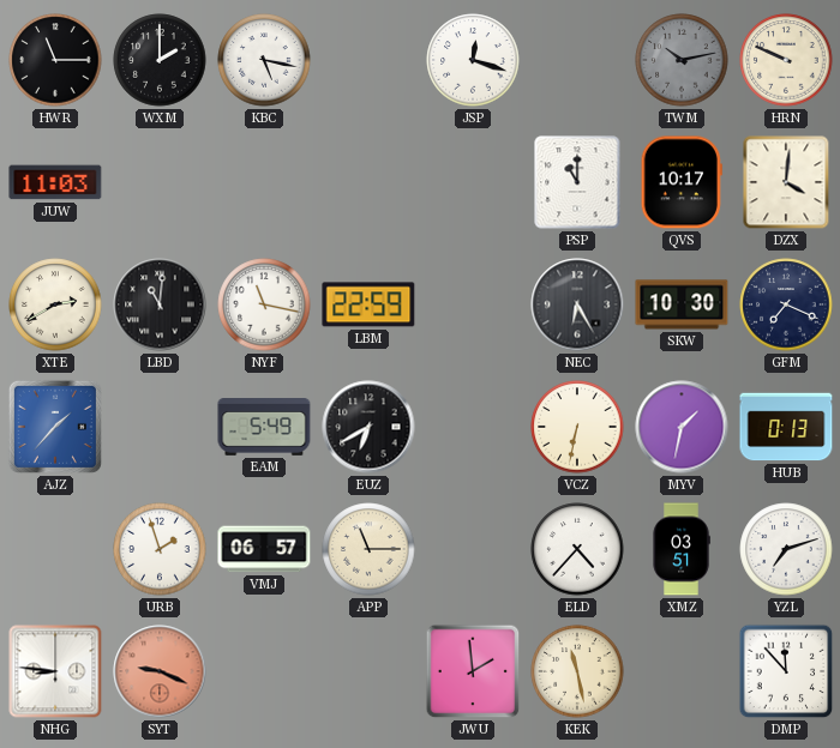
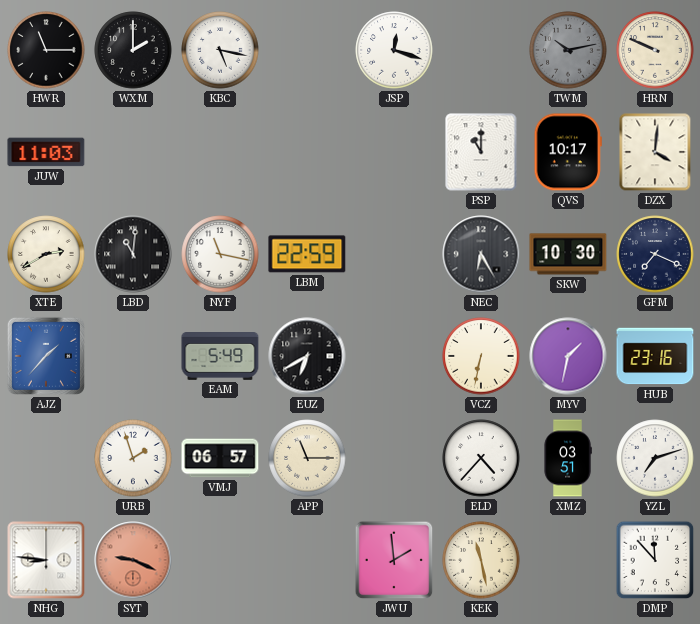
HUB: 0:13 -> 23:16
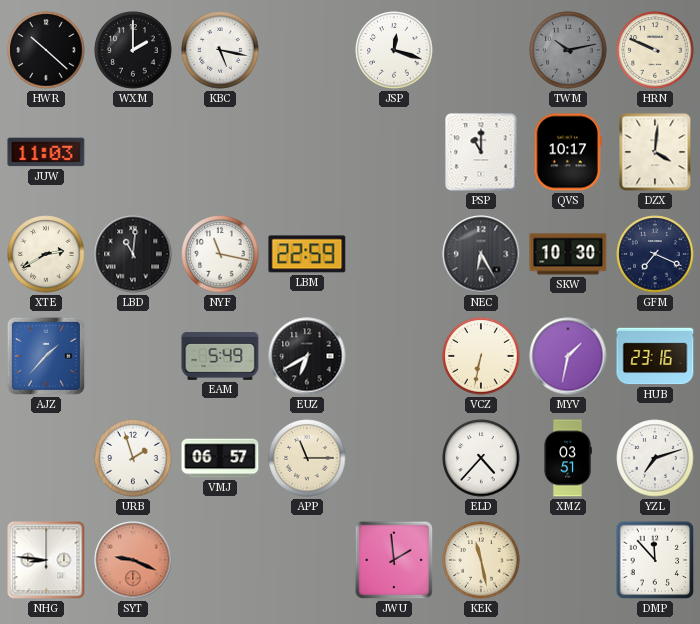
HWR: 11:15 -> 10:22
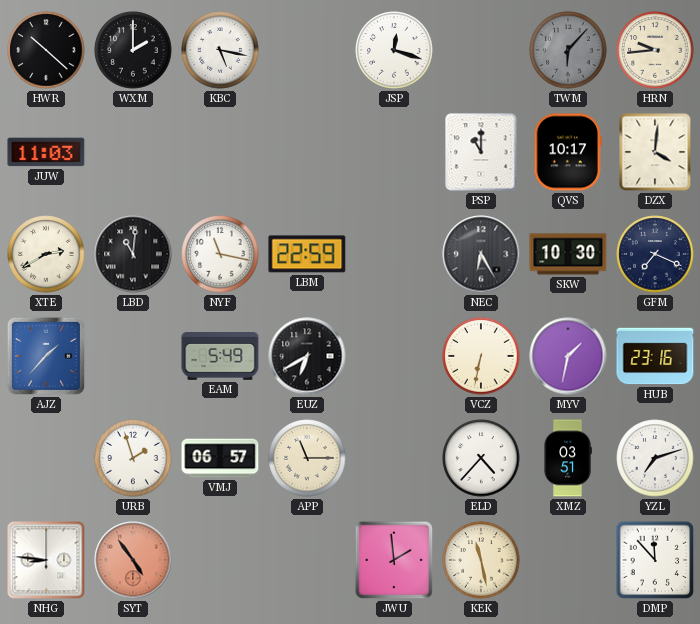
TWM: 10:13 -> 6:07
HRN: 9:49 -> 9:44
SYT: 9:19 -> 4:54
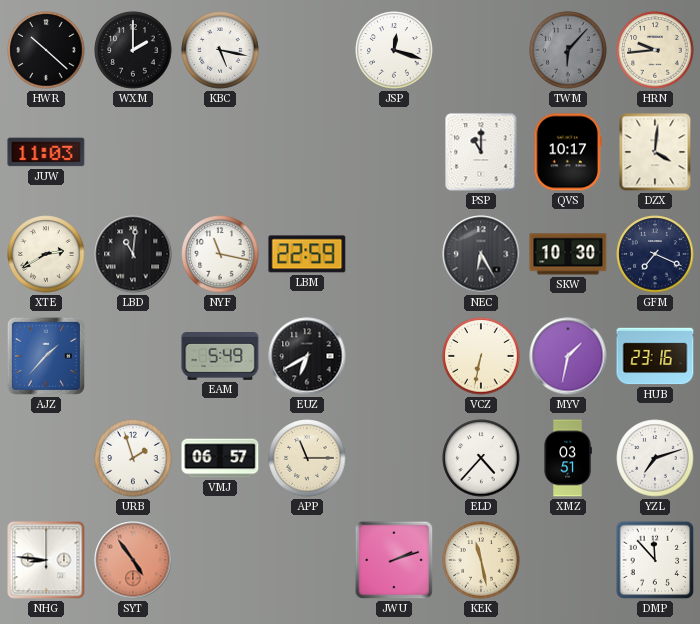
JWU: 1:59 -> 2:12
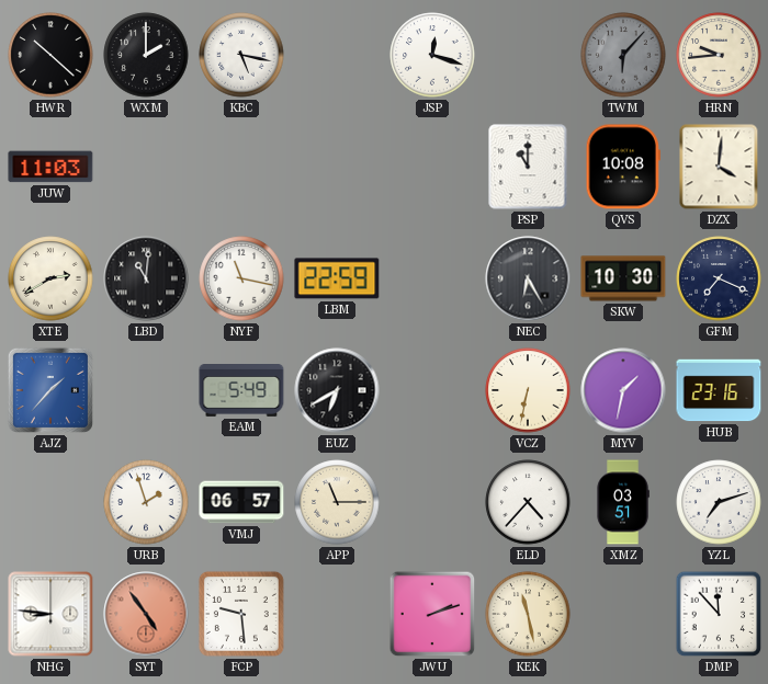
QVS: 10:17 -> 10:08
FCP: none -> 9:29
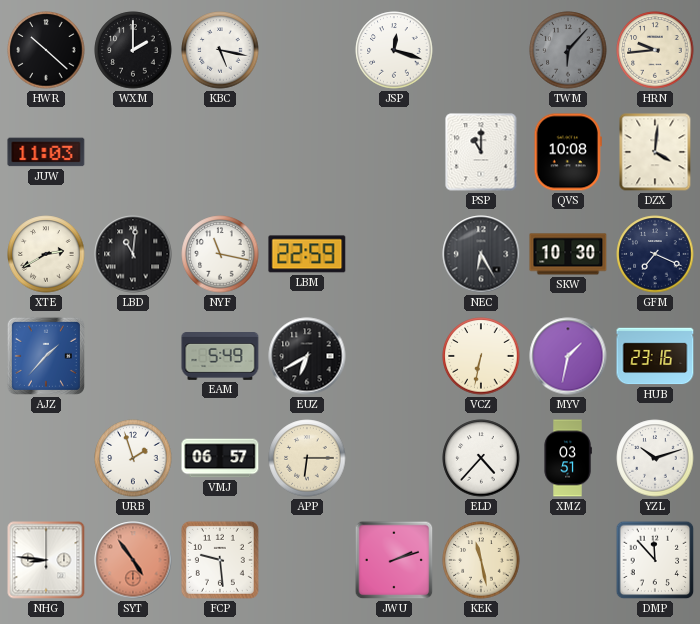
APP: 11:15 -> 6:15
YZL: 7:12 -> 10:12
